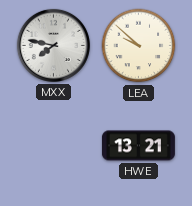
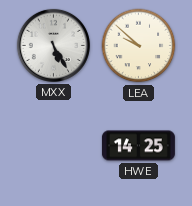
MXX: 7:47 -> 5:25
HWE: 13:21 -> 14:25
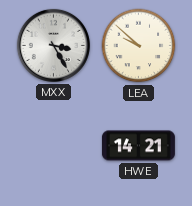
MXX: 5:25 -> 3:25
HWE: 14:25 -> 14:21
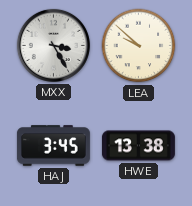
HAJ: none -> 3:45
HWE: 14:21 -> 13:38
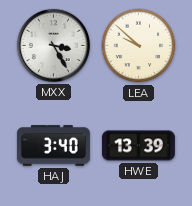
HAJ: 3:45 -> 3:40
HWE: 13:38 -> 13:39
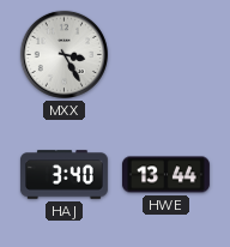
LEA: 9:52 -> none
HWE: 13:39 -> 13:44
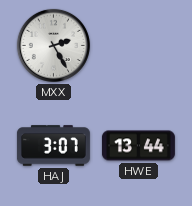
MXX: 3:25 -> 2:25
HAJ: 3:40 -> 3:07
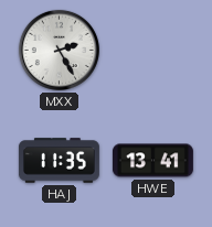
HAJ: 3:07 -> 11:35
HWE: 13:44 -> 13:41
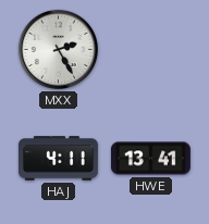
HAJ: 11:35 -> 4:11
